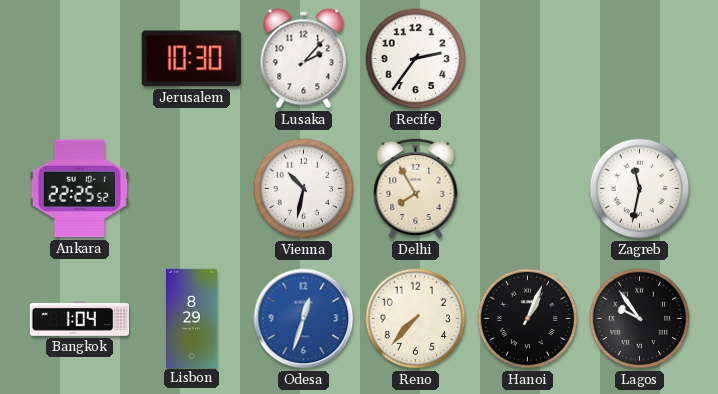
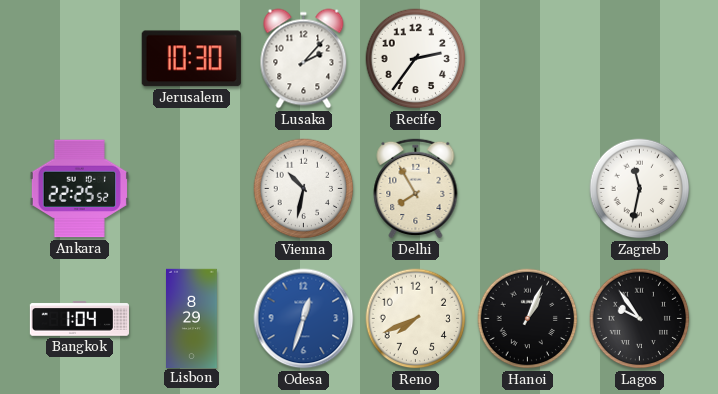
Reno: 7:37 -> 7:41
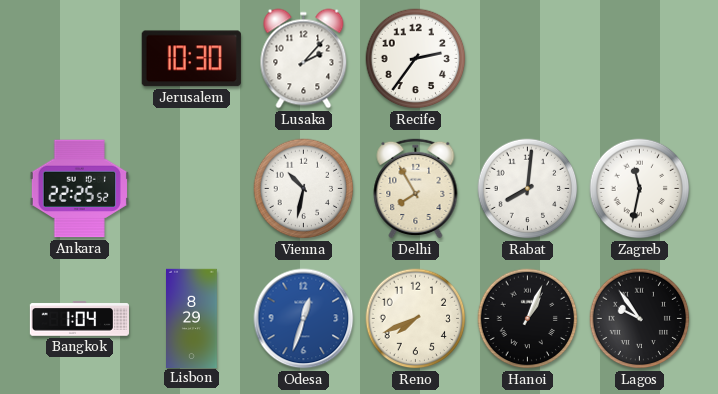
Rabat: none -> 8:01
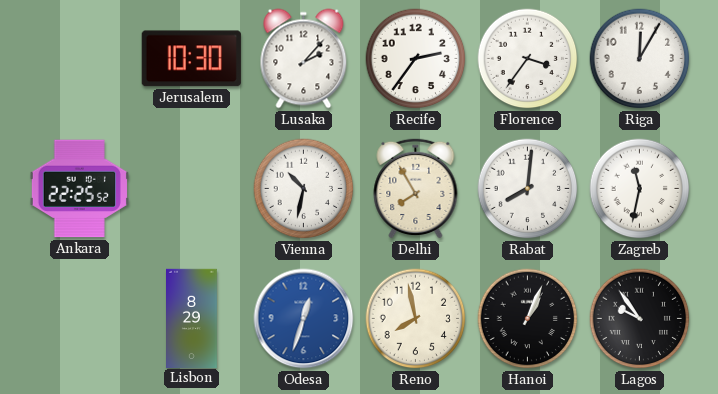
Florence: none -> 3:36
Riga: none -> 12:05
Bangkok: 1:04 -> none
Reno: 7:41 -> 7:58
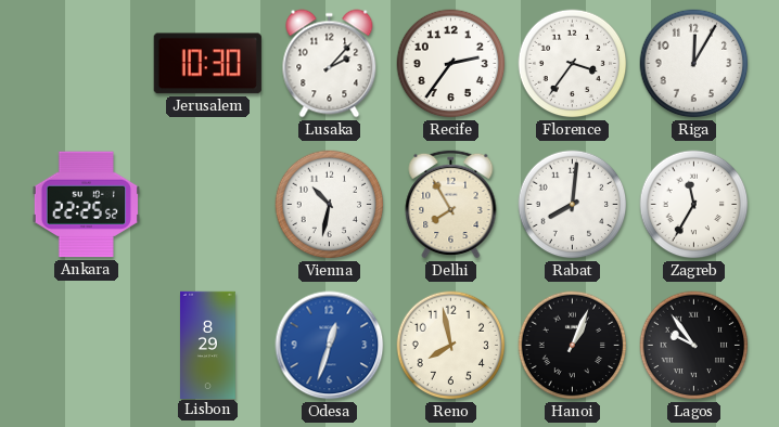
Zagreb: 11:32 -> 11:35
